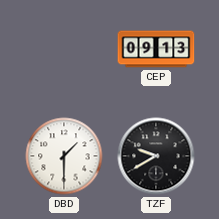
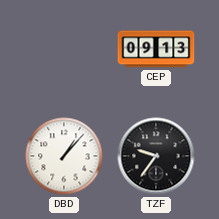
DBD: 1:30 -> 1:07
TZF: 9:40 -> 9:36
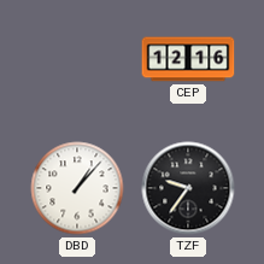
CEP: 09:13 -> 12:16
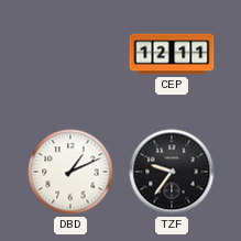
CEP: 12:16 -> 12:11
DBD: 1:07 -> 1:11
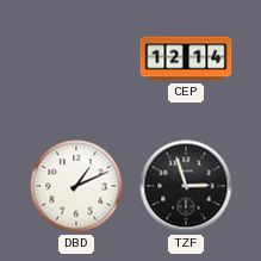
CEP: 12:11 -> 12:14
TZF: 9:36 -> 2:57
